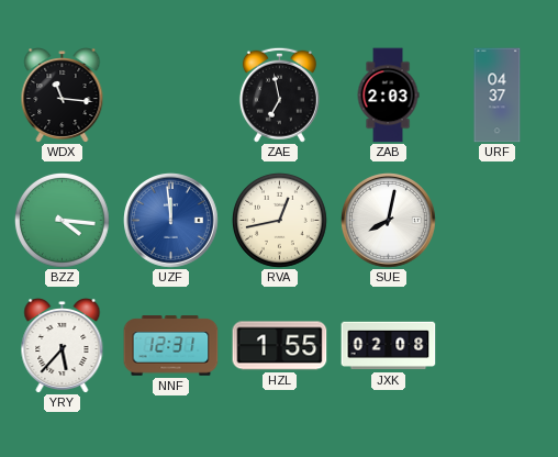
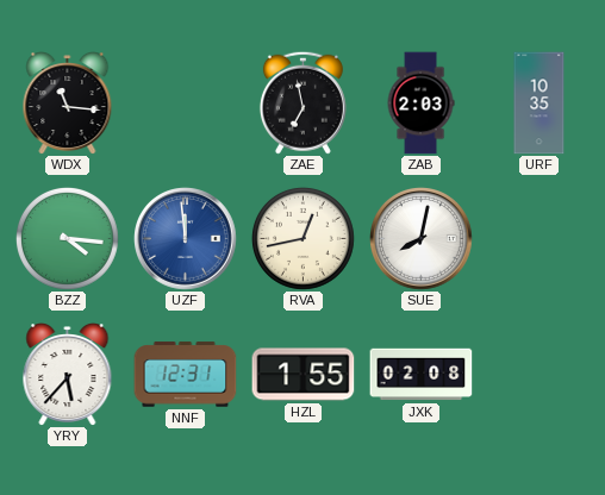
URF: 04:37 -> 10:35
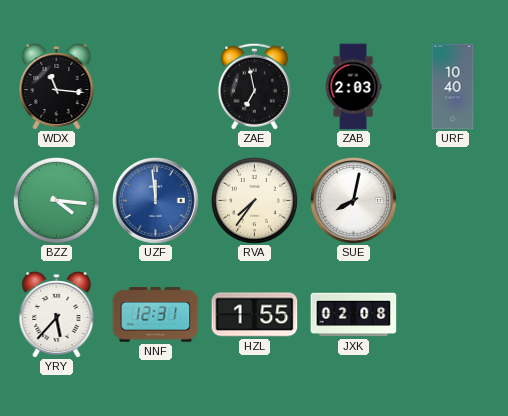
URF: 10:35 -> 10:40
RVA: 12:43 -> 7:36
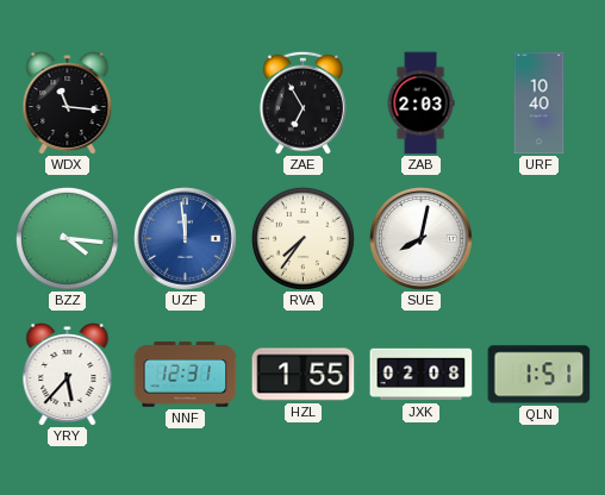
ZAE: 6:58 -> 6:55
QLN: none -> 1:51
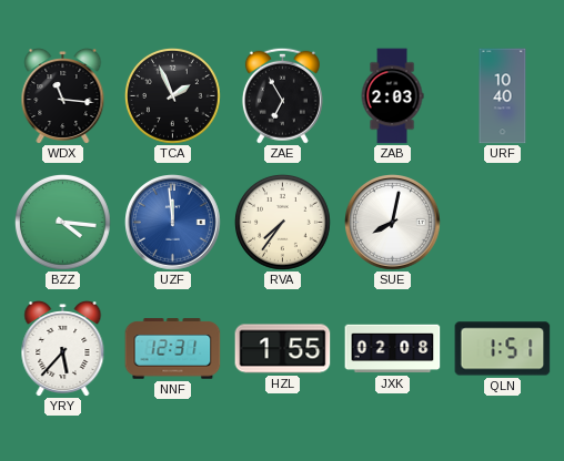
TCA: none -> 1:56
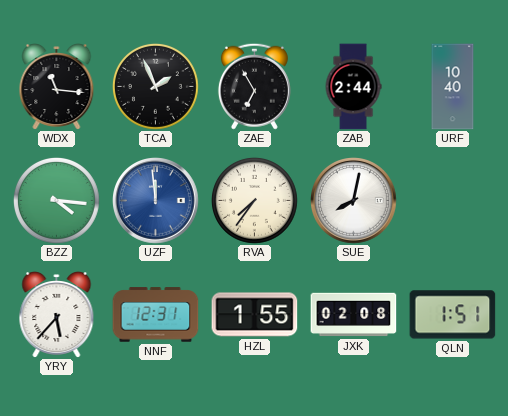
ZAB: 2:03 -> 2:44
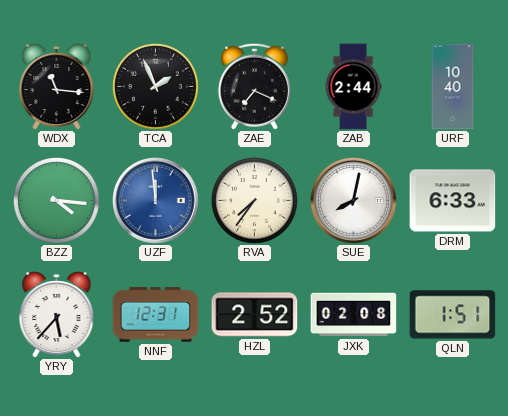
ZAE: 6:55 -> 7:19
DRM: none -> 6:33
HZL: 1:55 -> 2:52
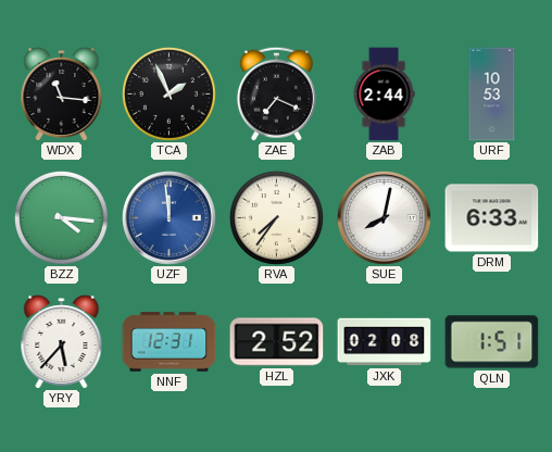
URF: 10:40 -> 10:53
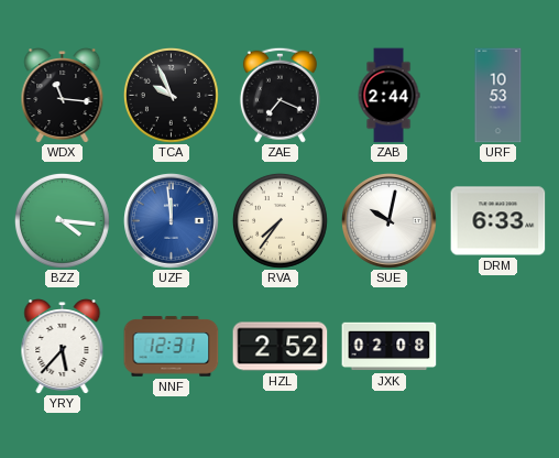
TCA: 1:56 -> 9:56
SUE: 8:02 -> 10:02
QLN: 1:51 -> none
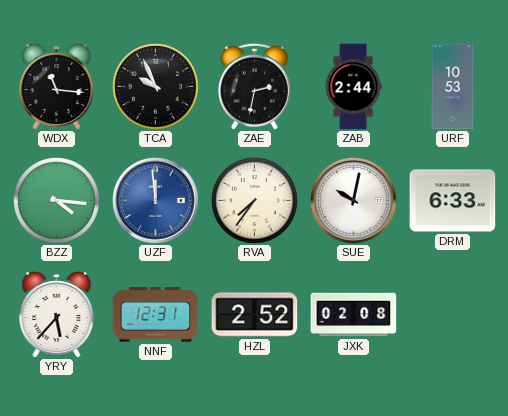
ZAE: 7:19 -> 2:32
